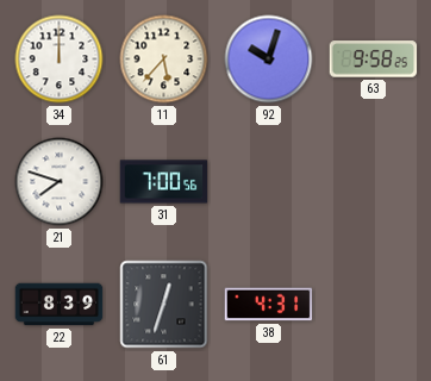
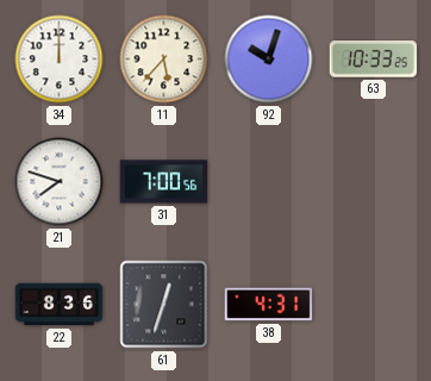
63: 9:58 -> 10:33
22: 8:39 -> 8:36
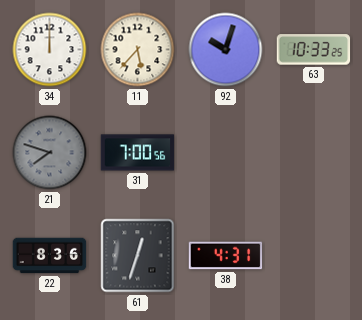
21 dial: white -> grey
